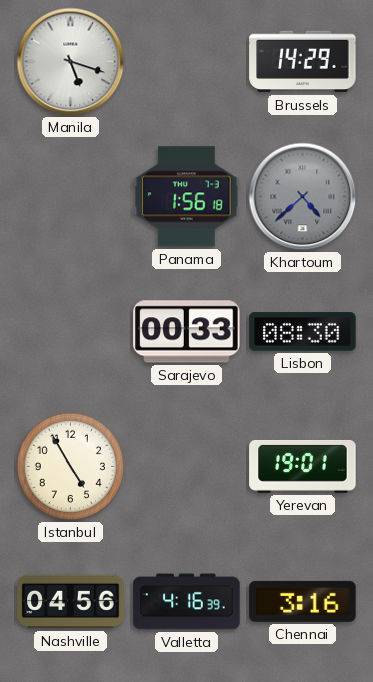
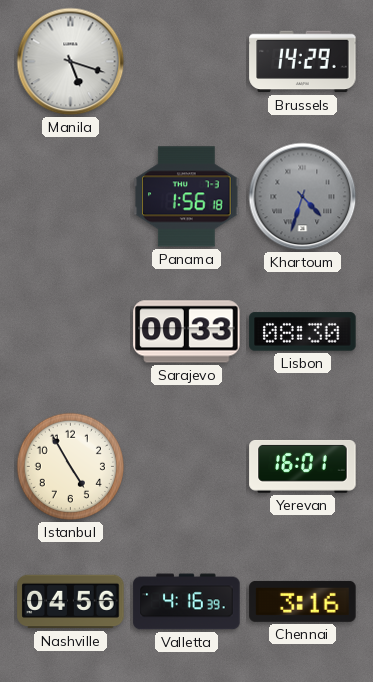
Khartoum: 4:38 -> 4:33
Yerevan: 19:01 -> 16:01
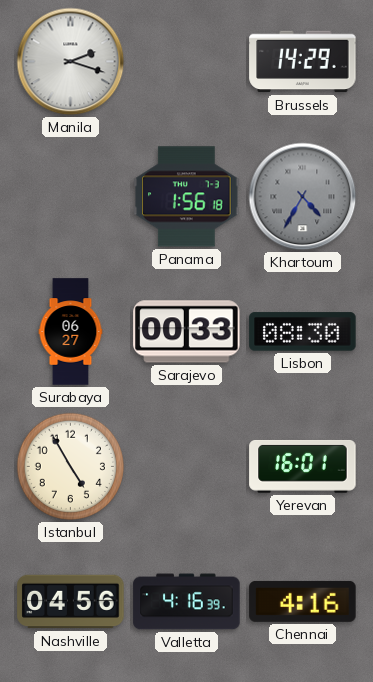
Manila: 5:18 -> 2:18
Khartoum: 4:33 -> 4:35
Surabaya: none -> 06:27
Chennai: 3:16 -> 4:16
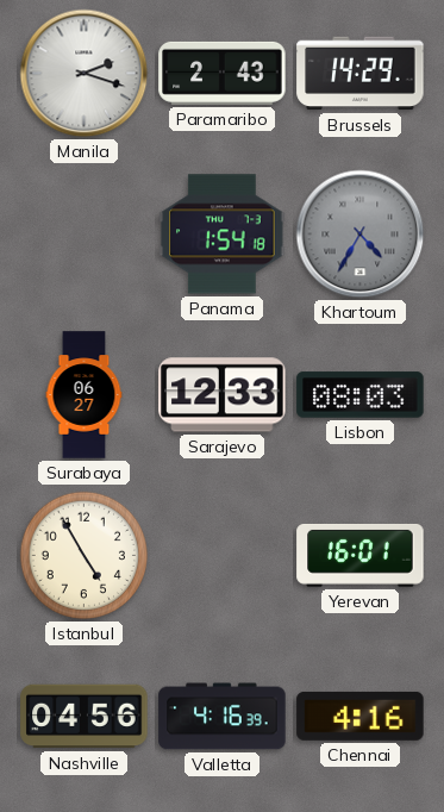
Paramaribo: none -> 2:43
Panama: 1:56 -> 1:54
Sarajevo: 00:33 -> 12:33
Lisbon: 08:30 -> 08:03
